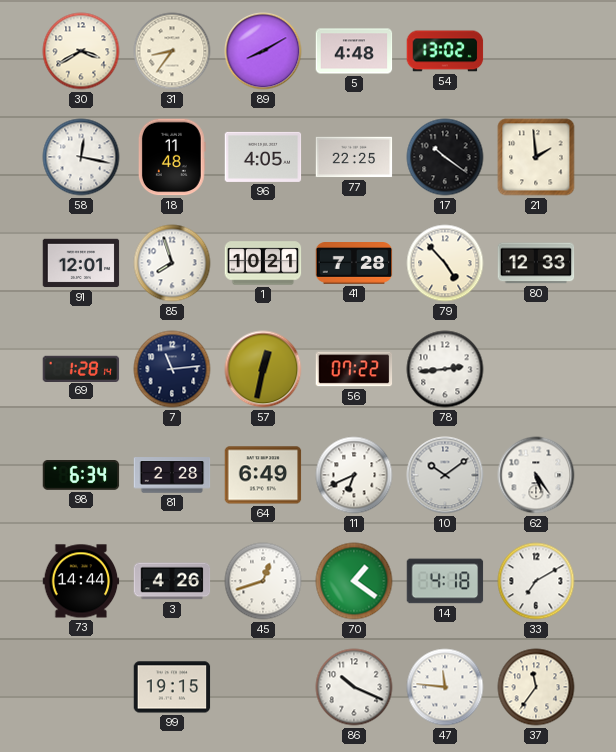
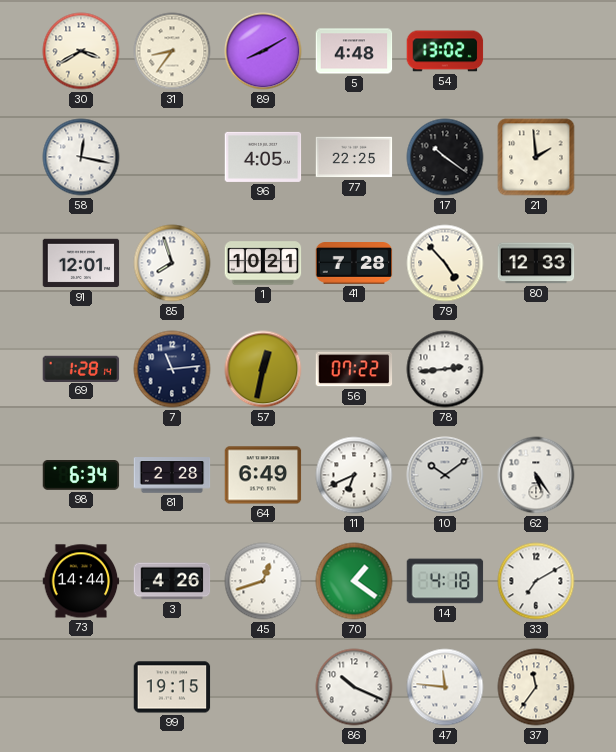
18: 11:48 -> none
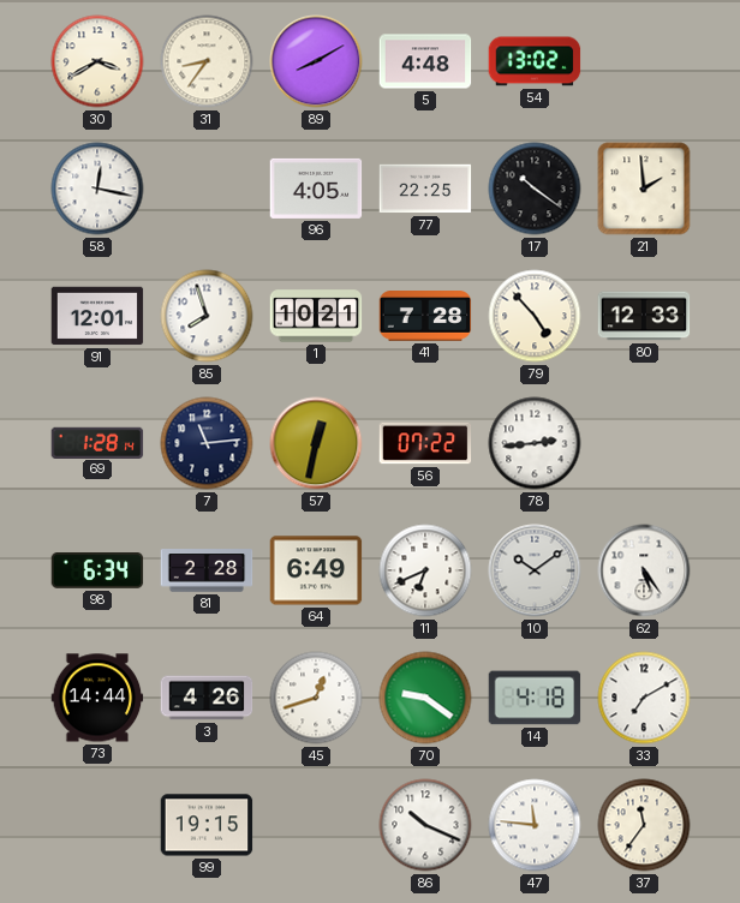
70: 1:21 -> 9:21
